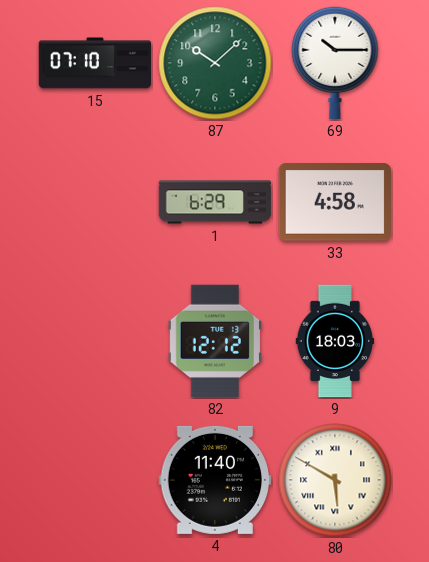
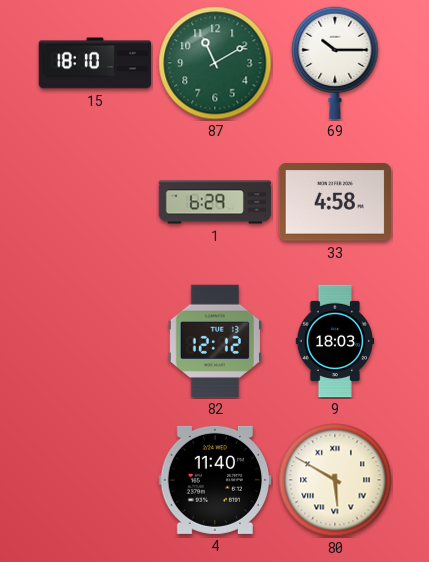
15: 07:10 -> 18:10
87: 10:08 -> 11:10
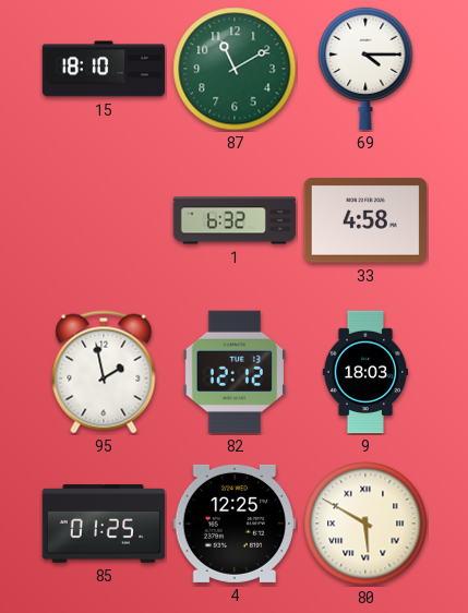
69: 10:15 -> 4:15
1: 6:29 -> 6:32
95: none -> 1:58
85: none -> 01:25
4: 11:40 -> 12:25
